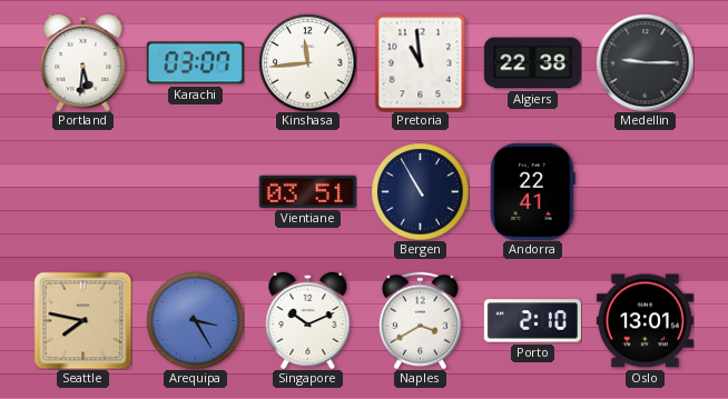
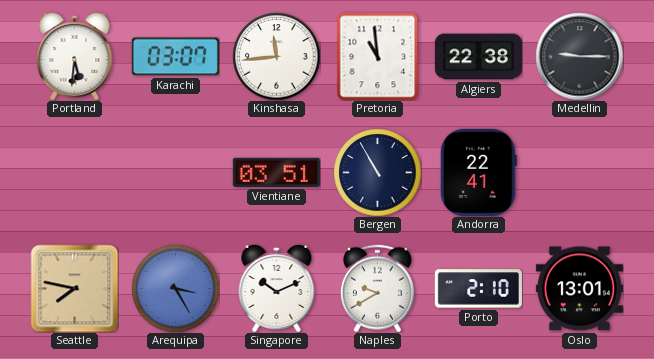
Naples: 3:40 -> 9:40
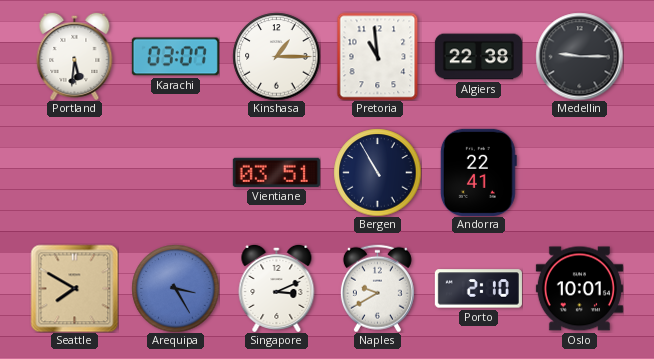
Kinshasa: 11:44 -> 1:15
Seattle: 7:47 -> 7:50
Singapore: 10:11 -> 3:11
Oslo: 13:01 -> 10:01
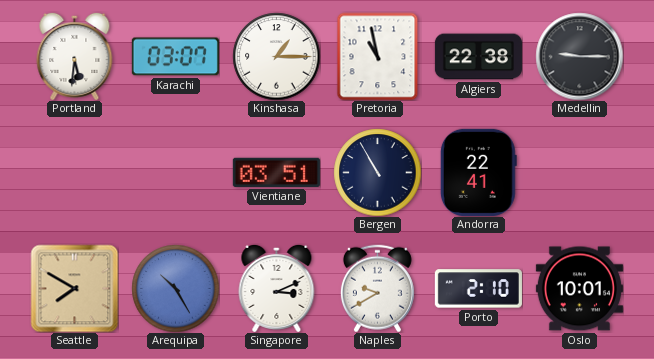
Pretoria: 10:59 -> 10:58
Arequipa: 3:25 -> 10:25
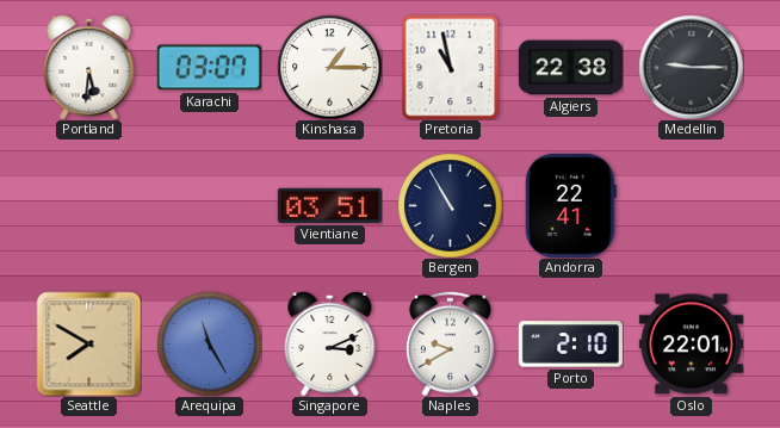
Arequipa: 10:25 -> 11:25
Oslo: 10:01 -> 22:01
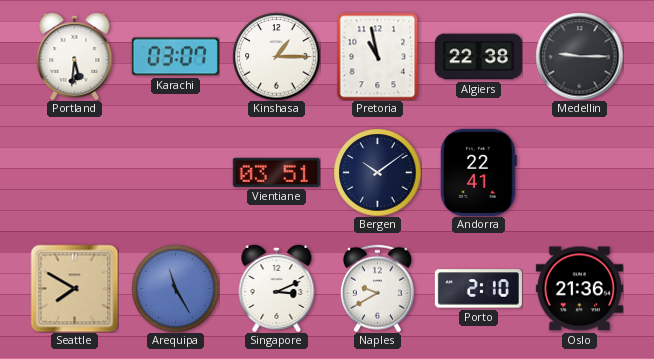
Bergen: 10:55 -> 10:09
Oslo: 22:01 -> 21:36
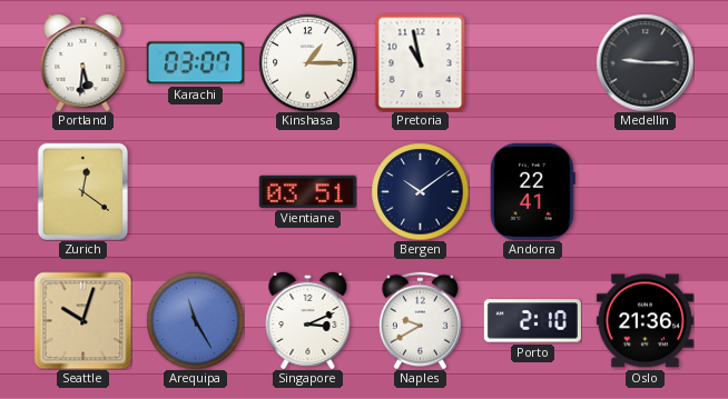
Algiers: 22:38 -> none
Zurich: none -> 12:21
Seattle: 7:50 -> 10:03
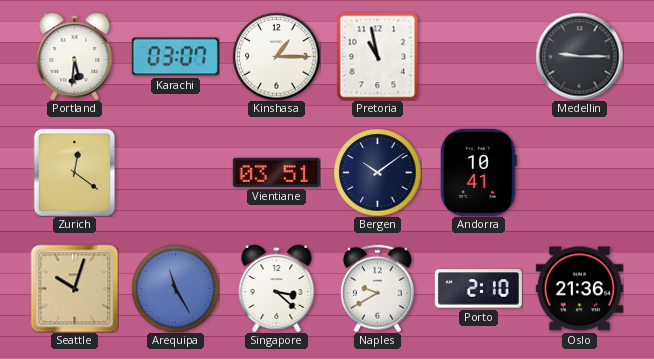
Andorra: 22:41 -> 10:41
Singapore: 3:11 -> 3:22
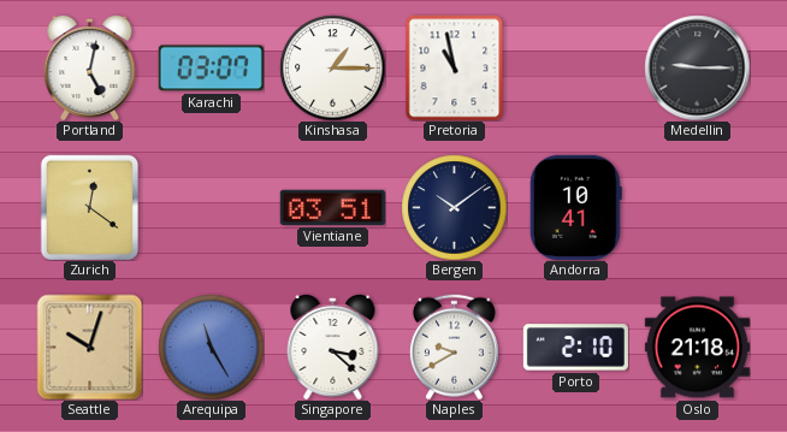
Portland: 5:31 -> 5:02
Oslo: 21:36 -> 21:18
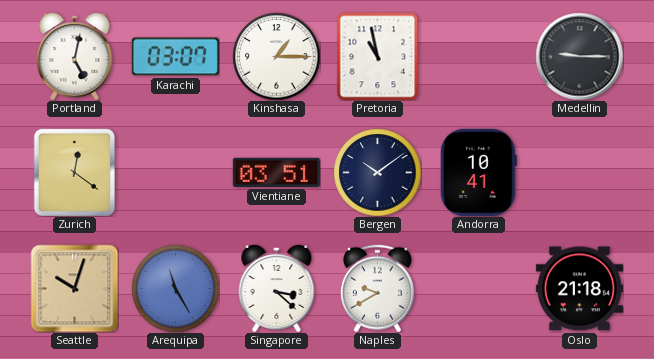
Porto: 2:10 -> none
